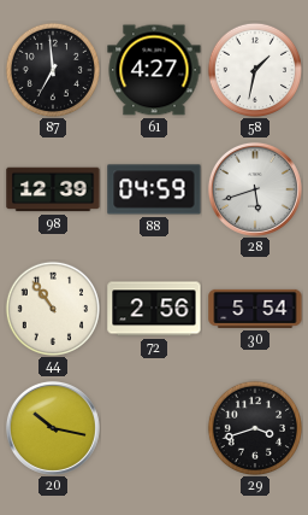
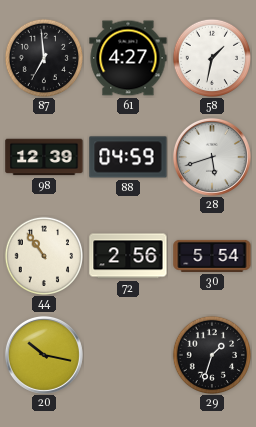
29: 3:42 -> 1:33
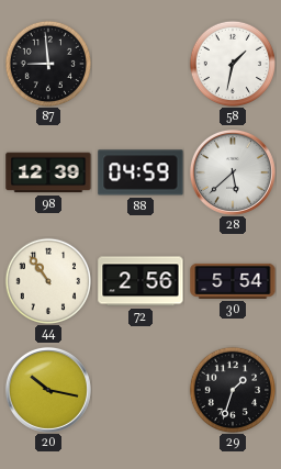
87: 6:59 -> 8:59
61: 4:27 -> none
28: 5:42 -> 5:38
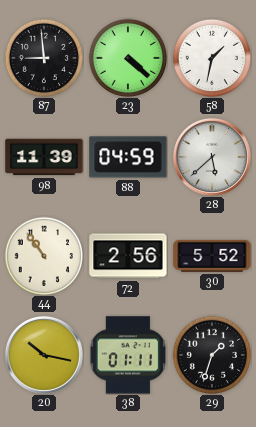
23: none -> 4:22
98: 12:39 -> 11:39
30: 5:54 -> 5:52
38: none -> 01:11
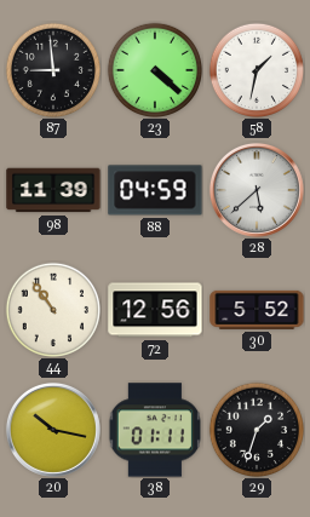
72: 2:56 -> 12:56
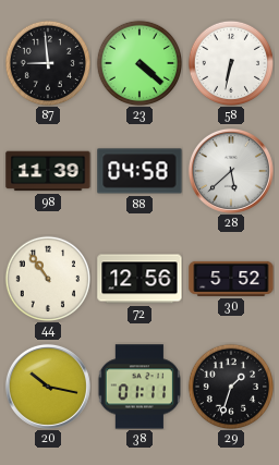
58: 1:32 -> 6:32
88: 04:59 -> 04:58
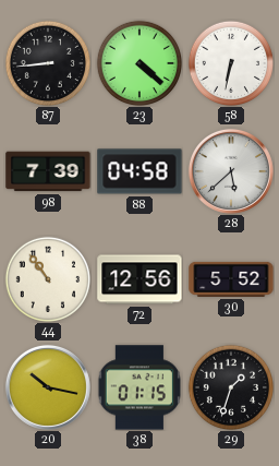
87: 8:59 -> 8:44
98: 11:39 -> 7:39
38: 01:11 -> 01:15
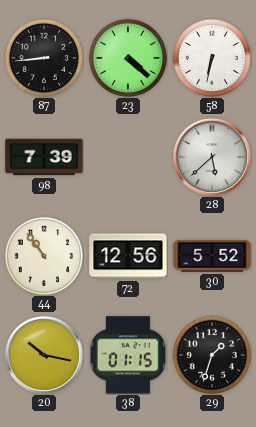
88: 04:58 -> none
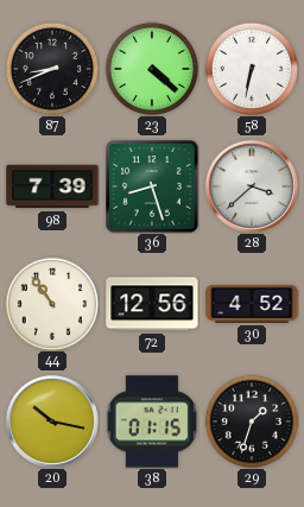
87: 8:44 -> 8:41
36: none -> 8:27
28: 5:38 -> 3:38
30: 5:52 -> 4:52
